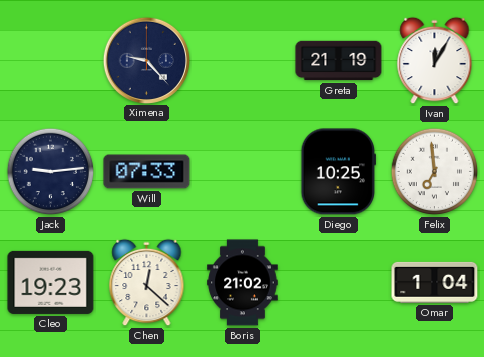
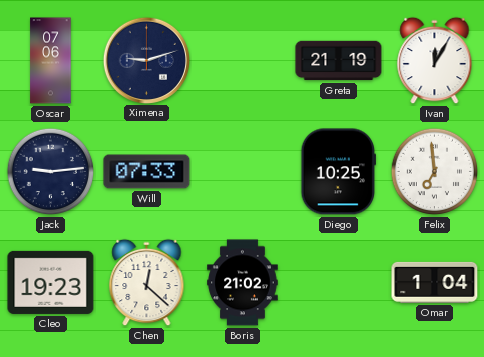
Oscar: none -> 07:06
Ximena: 9:23 -> 9:12
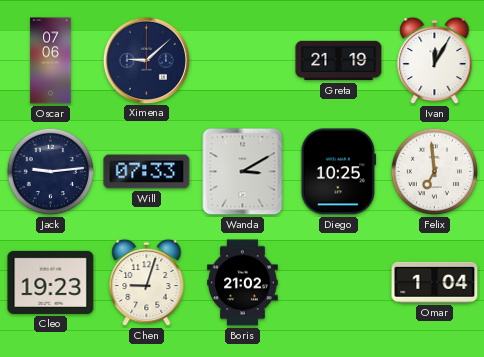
Ximena: 9:12 -> 9:08
Wanda: none -> 3:10
Chen: 12:22 -> 9:03
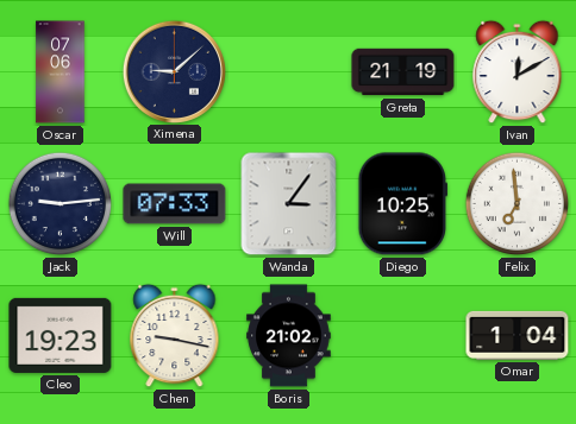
Ivan: 12:05 -> 12:10
Wanda: 3:10 -> 3:06
Chen: 9:03 -> 9:17
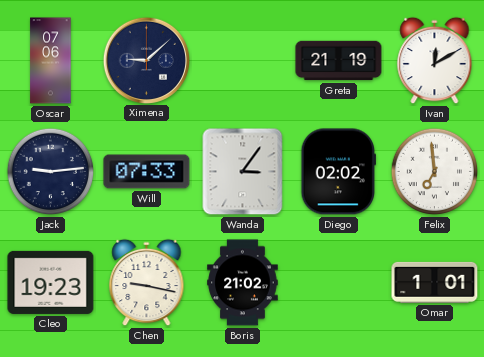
Diego: 10:25 -> 02:02
Omar: 1:04 -> 1:01
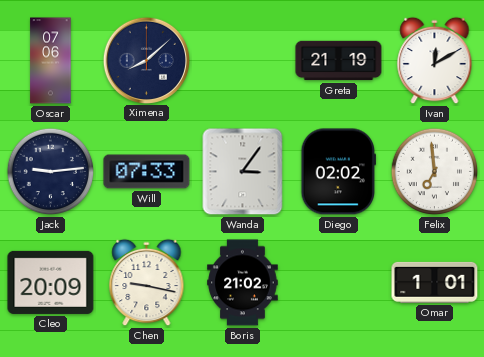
Ximena: 9:08 -> 8:08
Cleo: 19:23 -> 20:09
